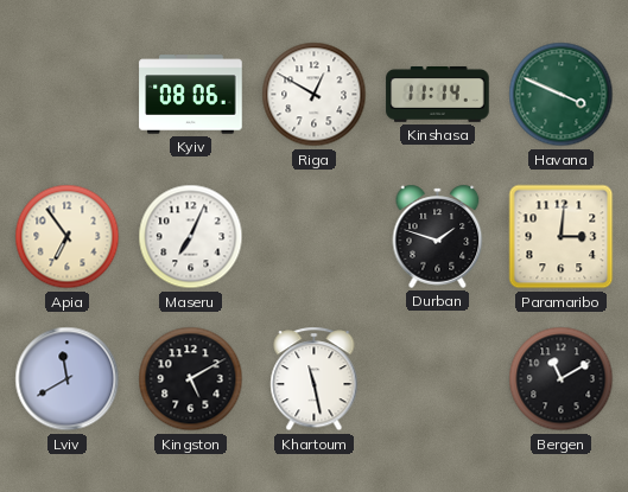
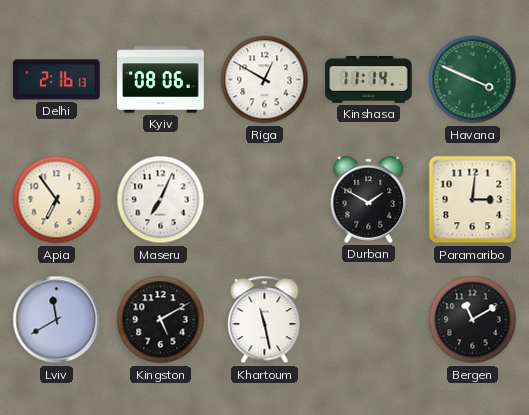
Delhi: none -> 2:16
Durban: 1:48 -> 1:50
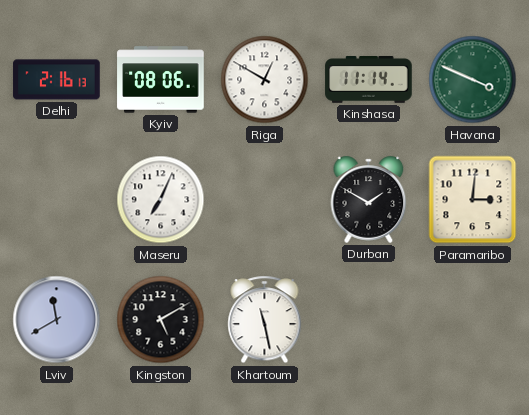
Apia: 6:54 -> none
Bergen: 11:10 -> none
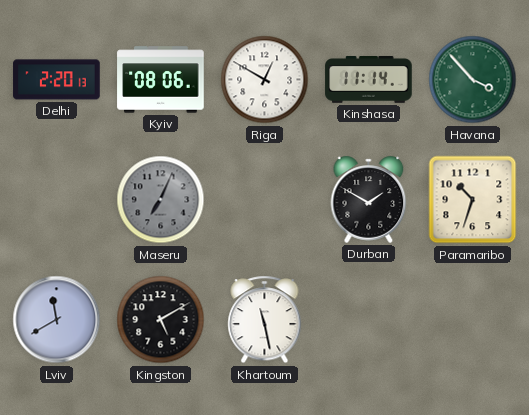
Delhi: 2:16 -> 2:20
Havana: 3:49 -> 3:53
Maseru dial: white -> grey
Paramaribo: 3:01 -> 10:33
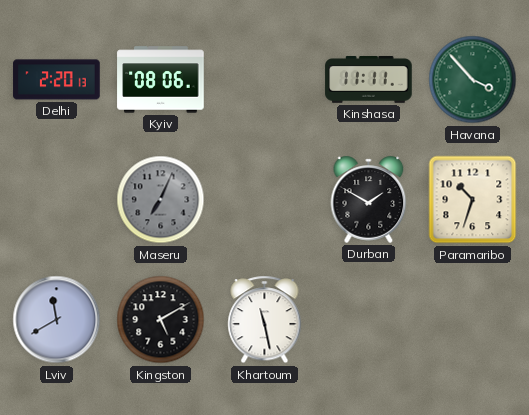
Riga: 12:50 -> none
Kinshasa: 11:14 -> 11:11
